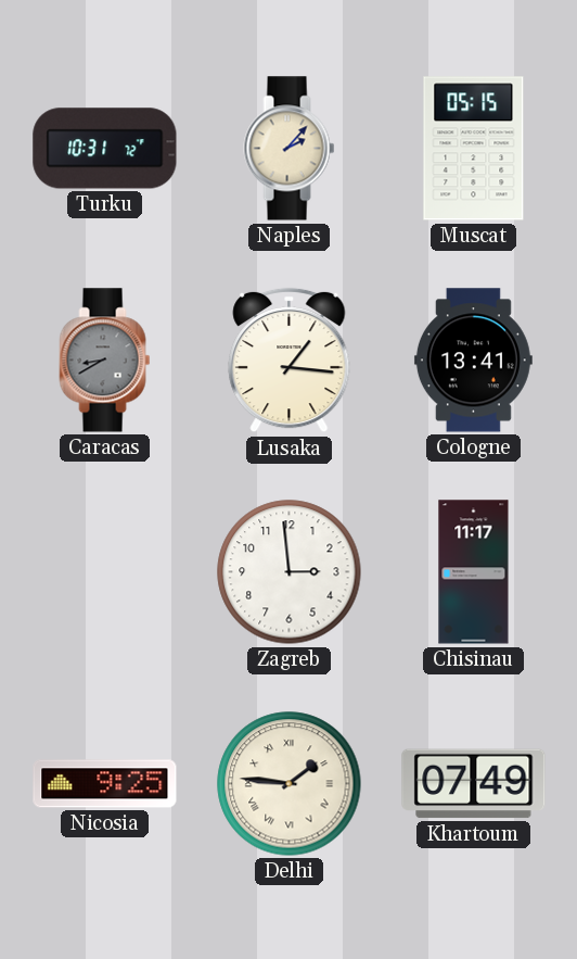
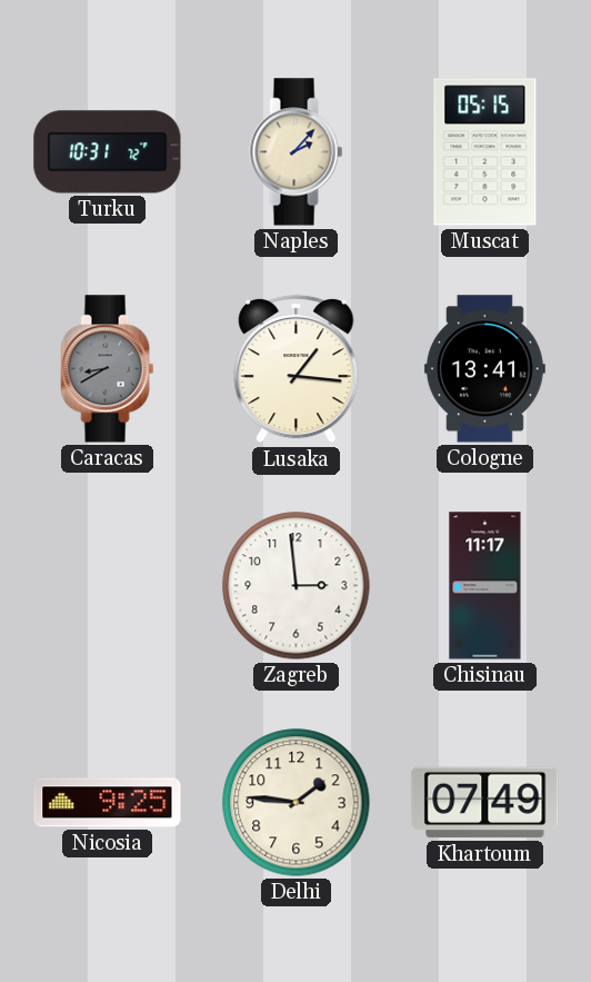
Delhi numerals: Roman -> Arabic
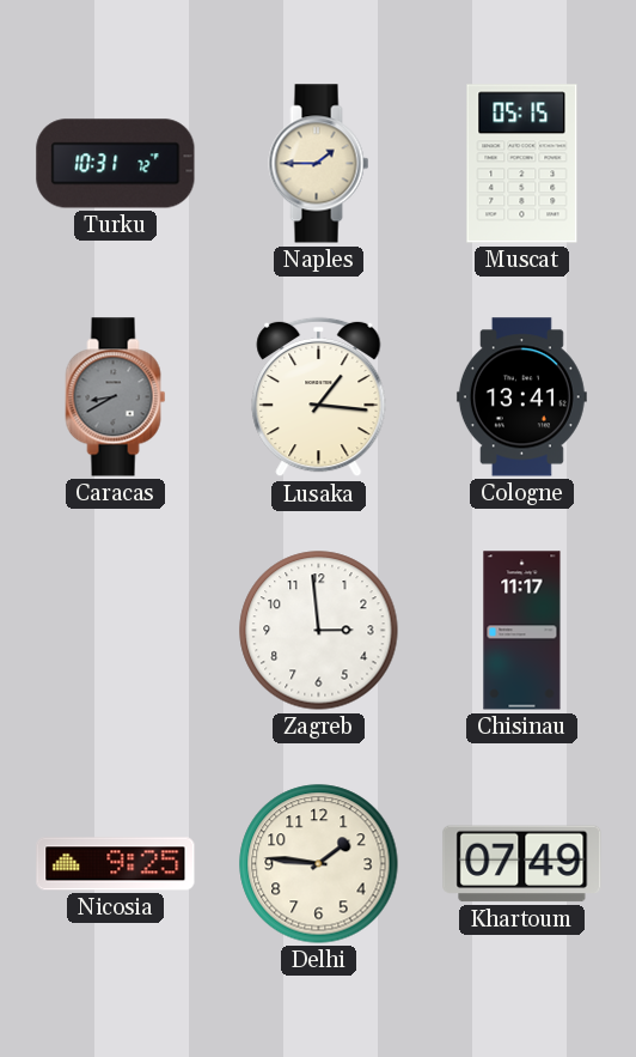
Naples: 2:07 -> 1:45
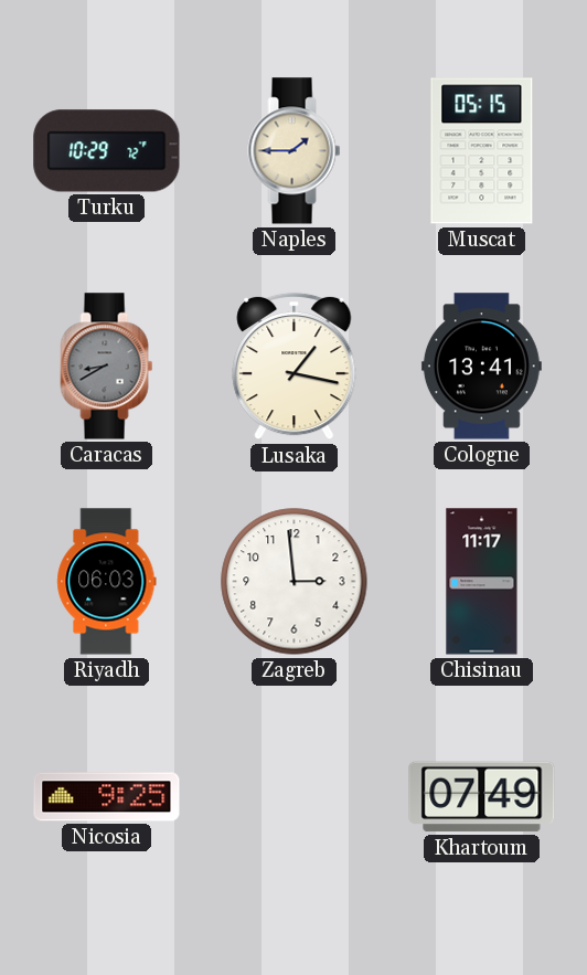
Turku: 10:31 -> 10:29
Lusaka: 1:16 -> 1:17
Riyadh: none -> 06:03
Delhi: 1:46 -> none
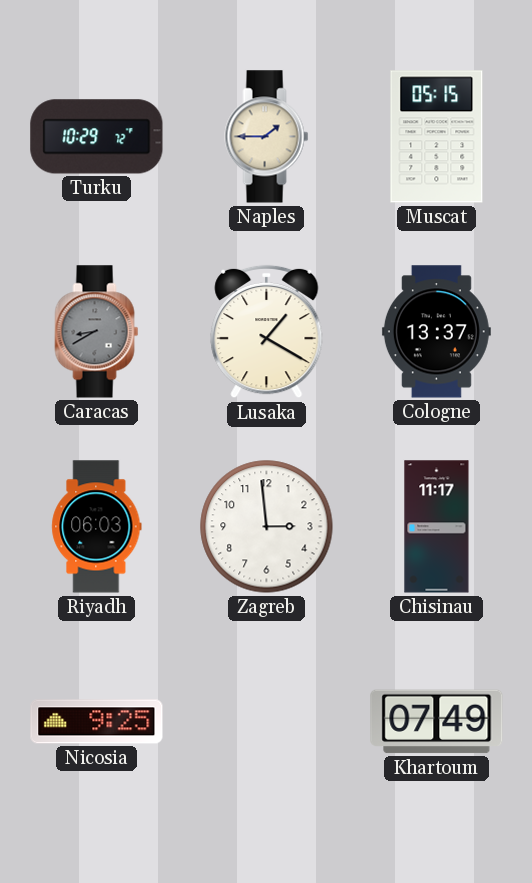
Lusaka: 1:17 -> 1:20
Cologne: 13:41 -> 13:37
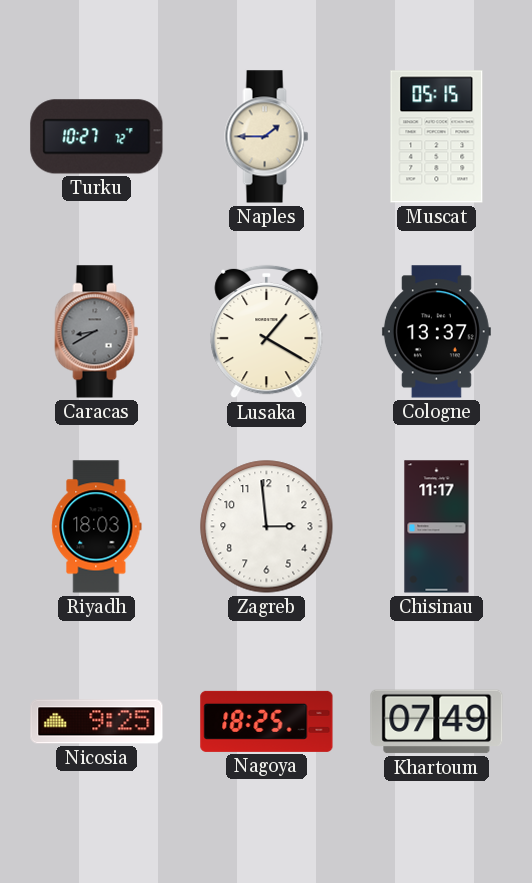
Turku: 10:29 -> 10:27
Riyadh: 06:03 -> 18:03
Nagoya: none -> 18:25
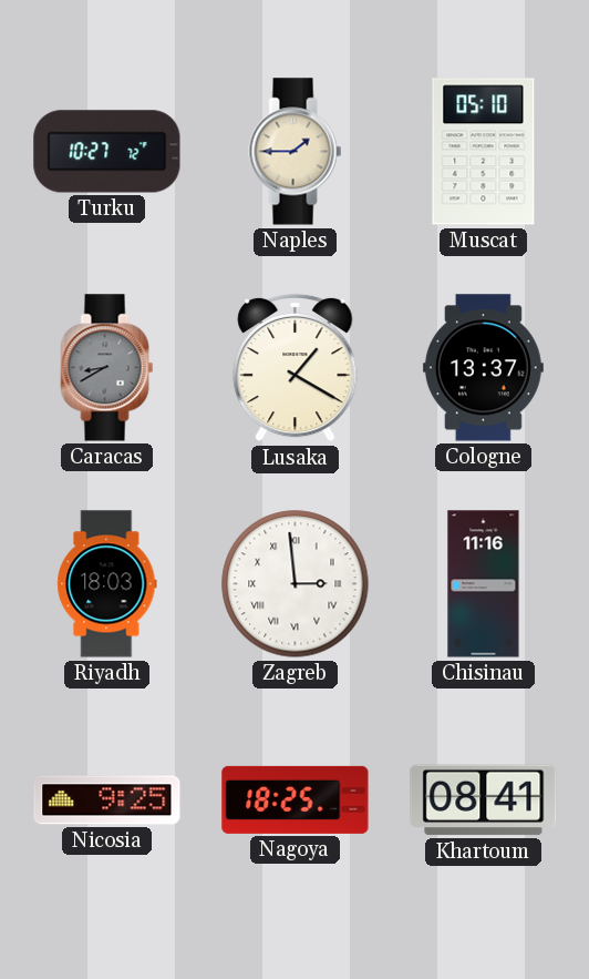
Muscat: 05:15 -> 05:10
Zagreb numerals: Arabic -> Roman
Chisinau: 11:17 -> 11:16
Khartoum: 07:49 -> 08:41
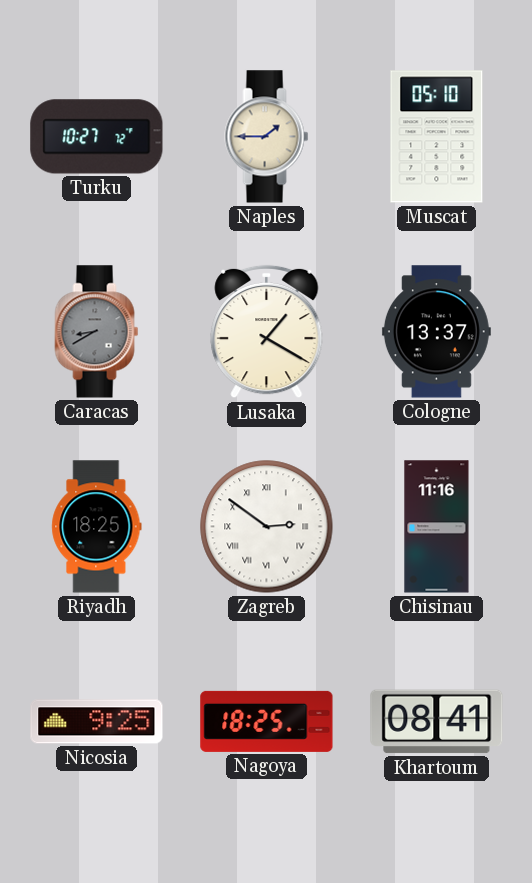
Riyadh: 18:03 -> 18:25
Zagreb: 2:59 -> 2:51
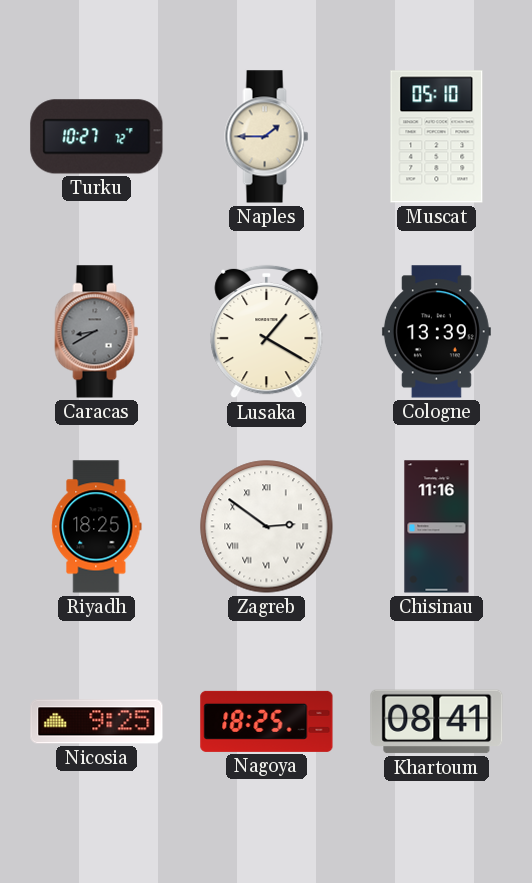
Cologne: 13:37 -> 13:39
